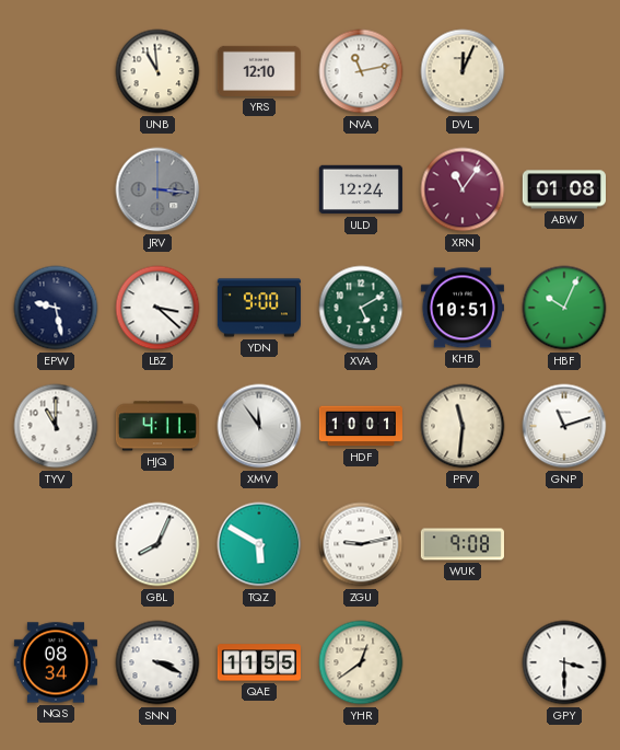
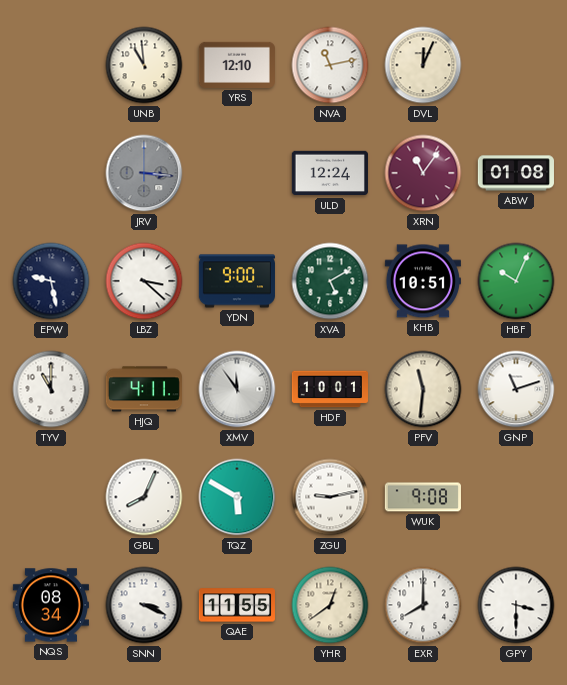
EXR: none -> 8:00
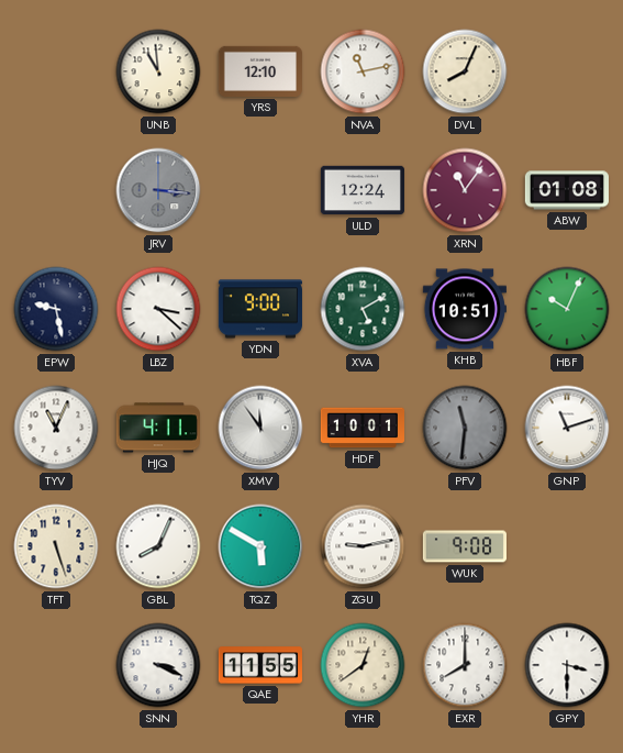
DVL: 12:04 -> 8:04
TYV: 11:00 -> 11:04
PFV dial: cream -> grey
TFT: none -> 5:27
NQS: 08:34 -> none
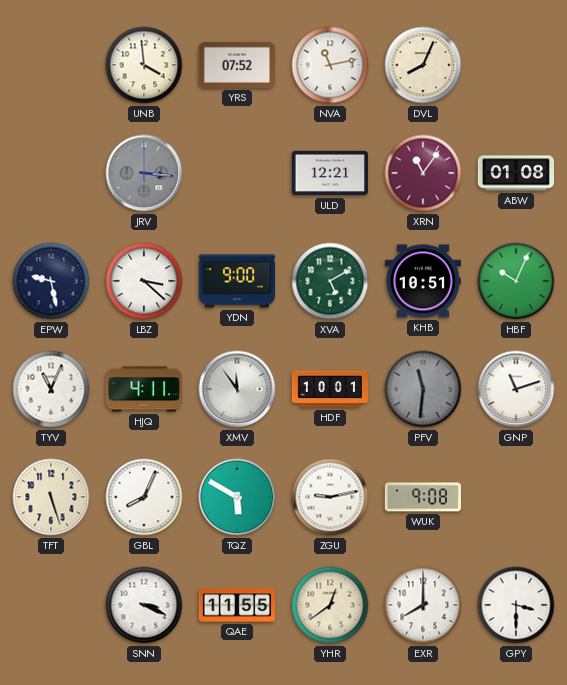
UNB: 10:59 -> 3:59
YRS: 12:10 -> 07:52
ULD: 12:24 -> 12:21
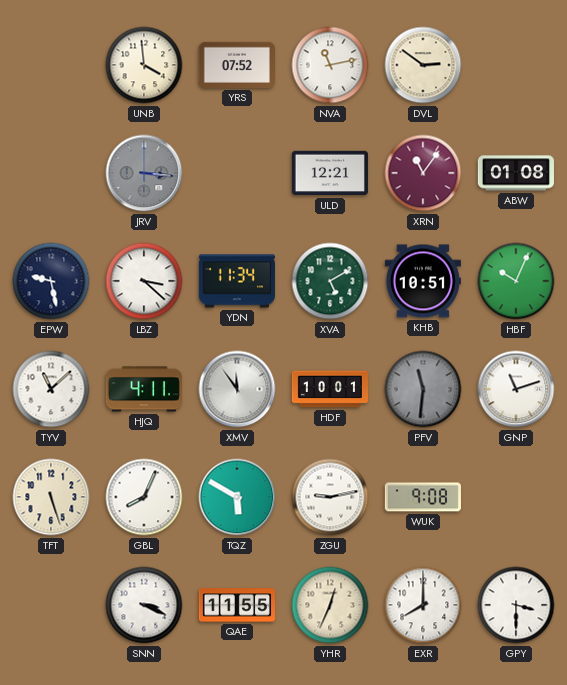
DVL: 8:04 -> 2:51
YDN: 9:00 -> 11:34
TYV: 11:04 -> 11:08
YHR: 12:39 -> 12:34
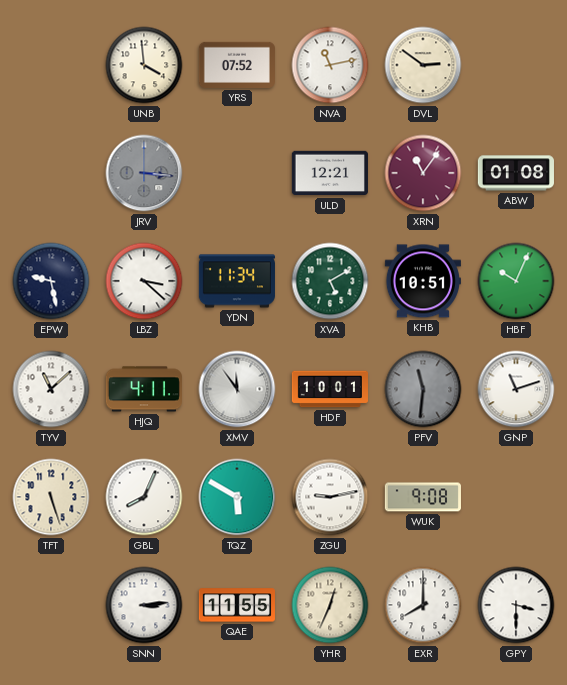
SNN: 3:19 -> 3:14
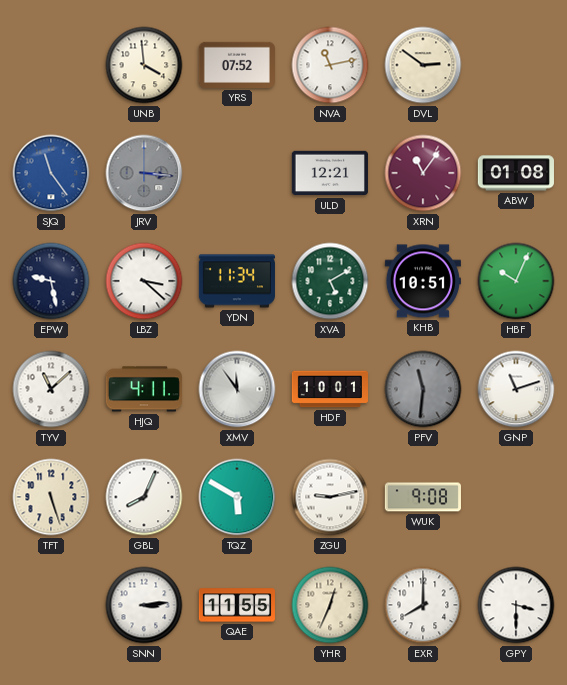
SJQ: none -> 11:24
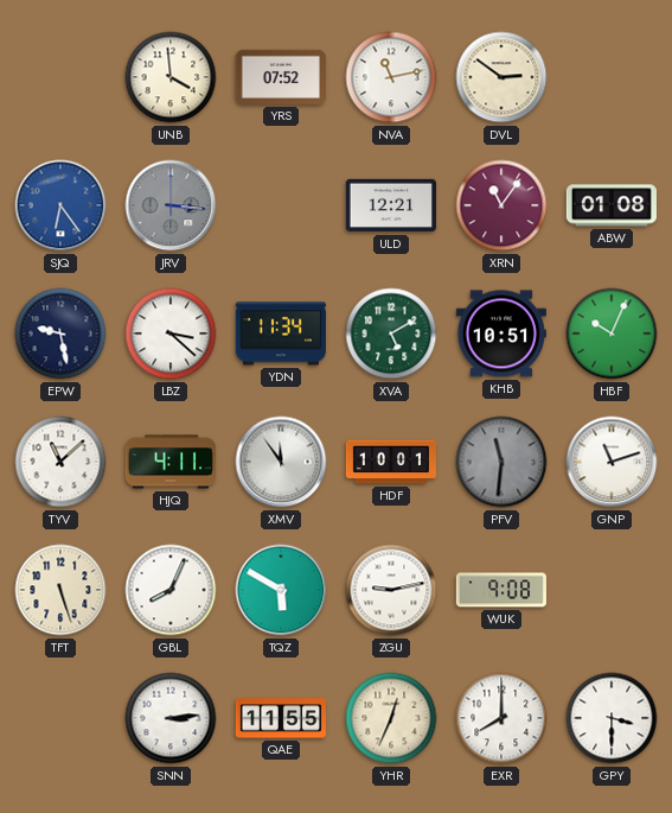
SJQ: 11:24 -> 6:24
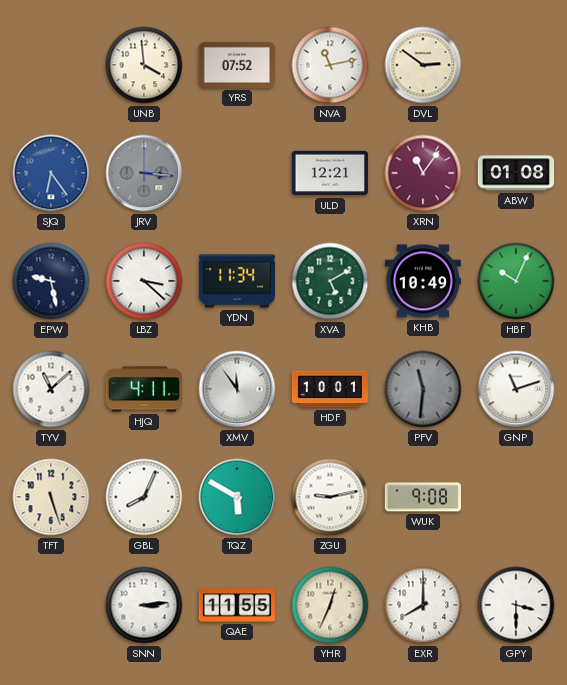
KHB: 10:51 -> 10:49
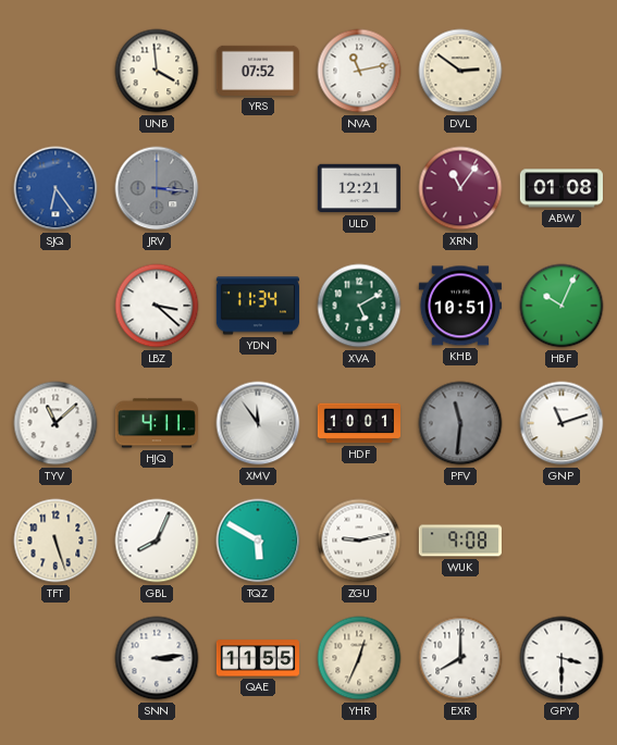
EPW: 9:28 -> none
KHB: 10:49 -> 10:51
